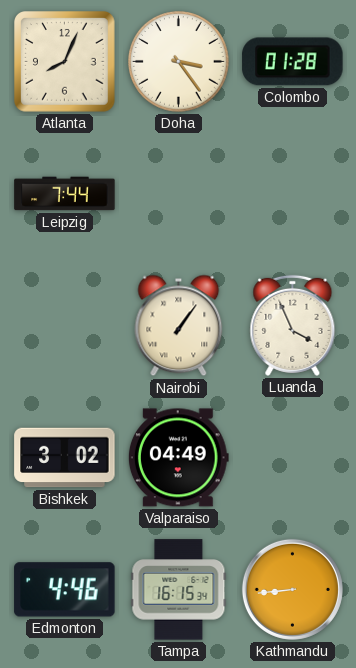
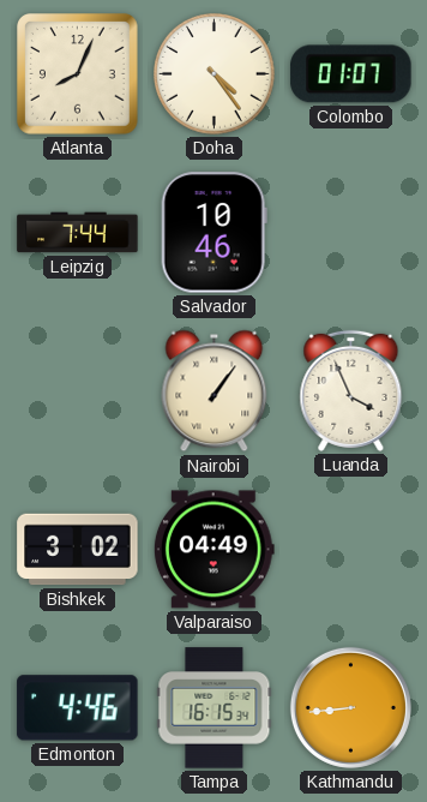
Doha: 3:24 -> 4:24
Colombo: 01:28 -> 01:07
Salvador: none -> 10:46
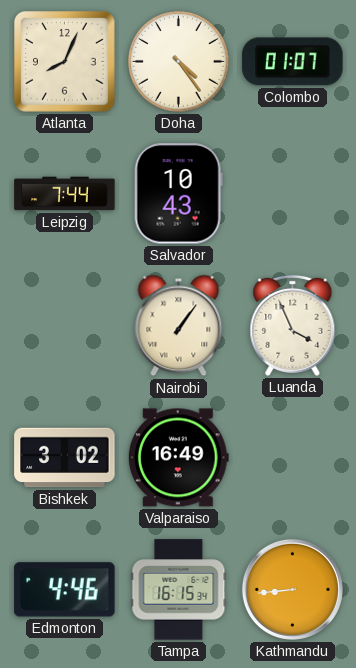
Salvador: 10:46 -> 10:43
Valparaiso: 04:49 -> 16:49
